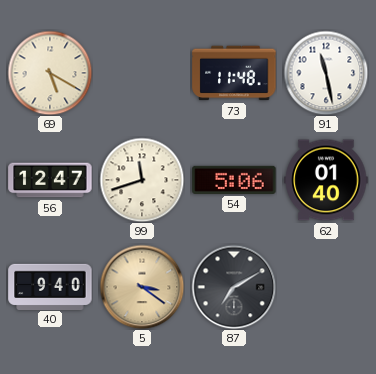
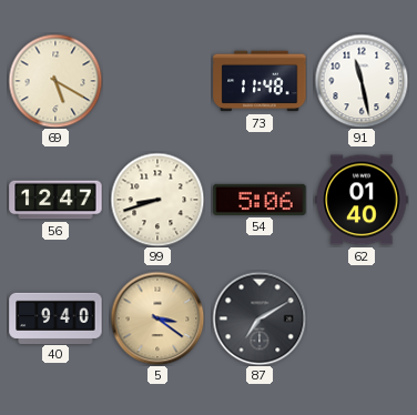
99: 11:42 -> 8:42
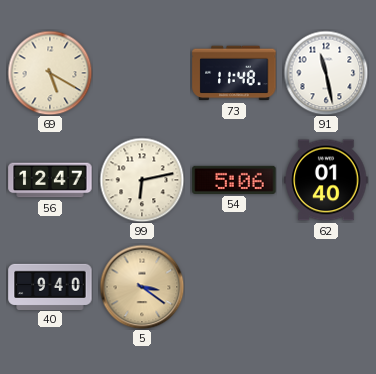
99: 8:42 -> 6:13
87: 7:10 -> none
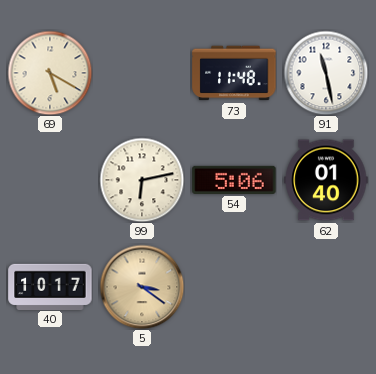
56: 12:47 -> none
40: 9:40 -> 10:17
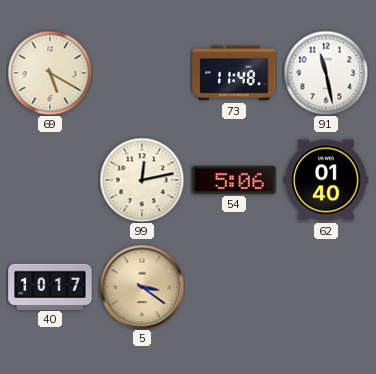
99: 6:13 -> 12:13
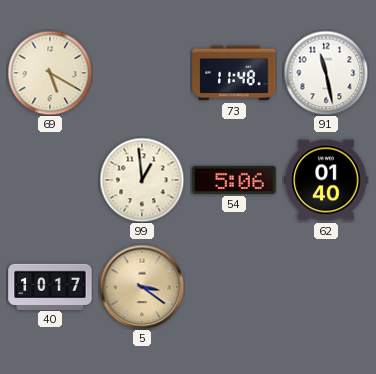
99: 12:13 -> 12:59
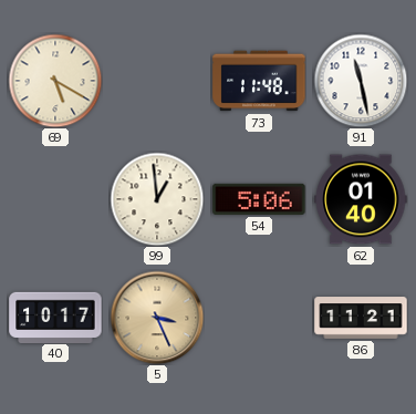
5: 3:21 -> 3:26
86: none -> 11:21
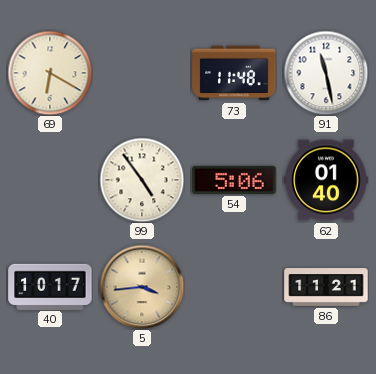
69: 5:20 -> 6:20
99: 12:59 -> 4:54
5: 3:26 -> 3:44
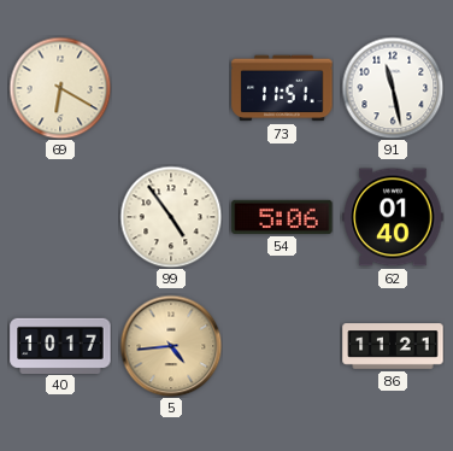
73: 11:48 -> 11:51
5: 3:44 -> 4:44
